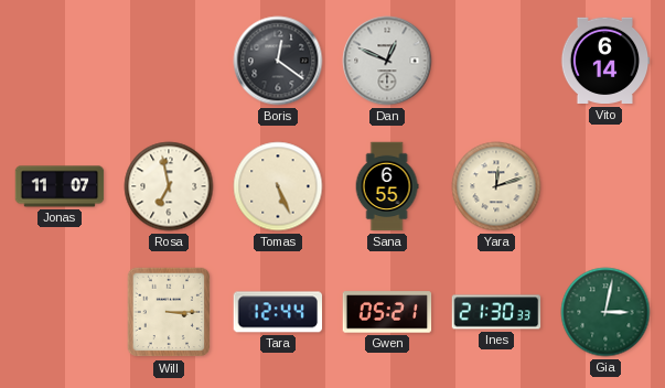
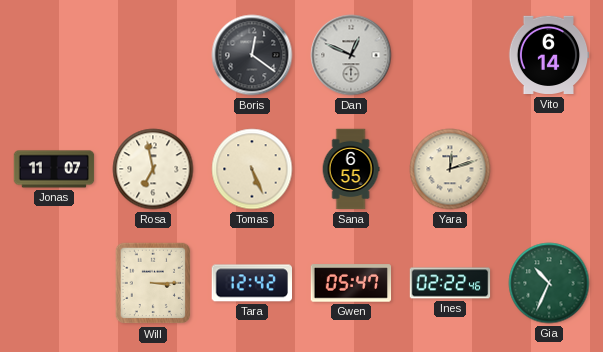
Tara: 12:44 -> 12:42
Gwen: 05:21 -> 05:47
Ines: 21:30 -> 02:22
Gia: 3:02 -> 10:34
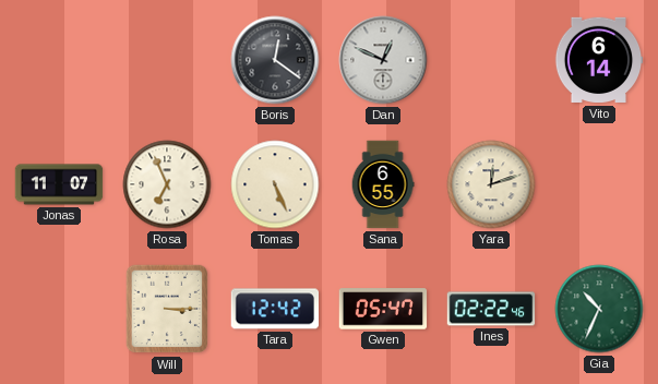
Rosa: 6:58 -> 6:56
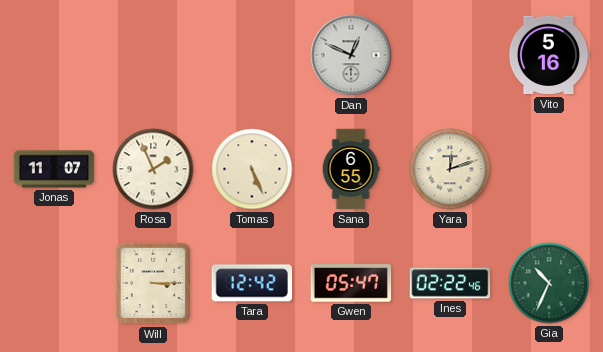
Boris: 12:21 -> none
Vito: 6:14 -> 5:16
Rosa: 6:56 -> 1:56
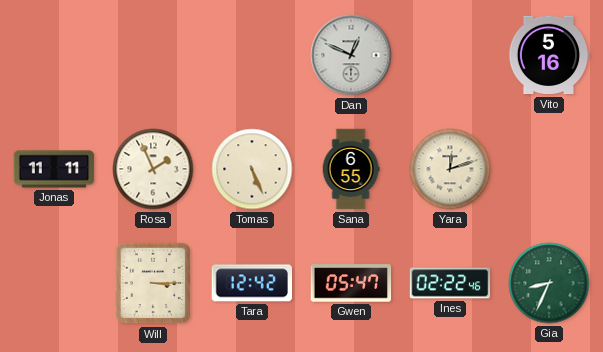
Jonas: 11:07 -> 11:11
Gia: 10:34 -> 8:34
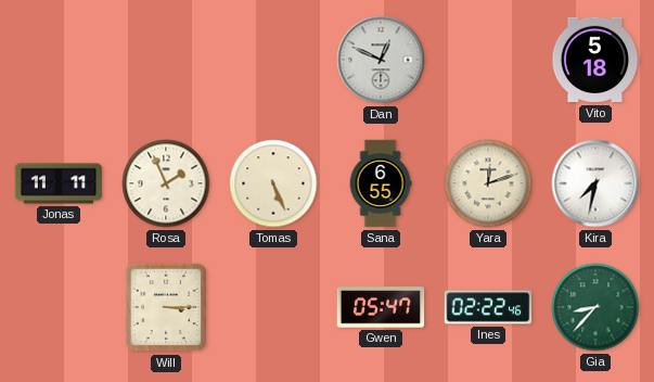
Vito: 5:16 -> 5:18
Kira: none -> 7:32
Tara: 12:42 -> none
Gia: 8:34 -> 8:37
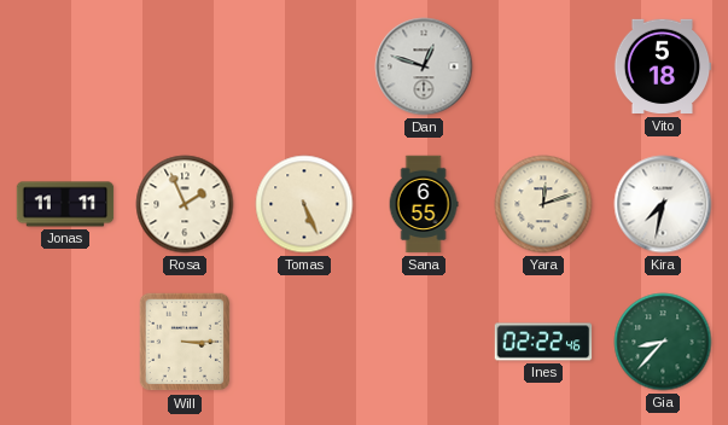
Dan: 12:49 -> 12:48
Gwen: 05:47 -> none
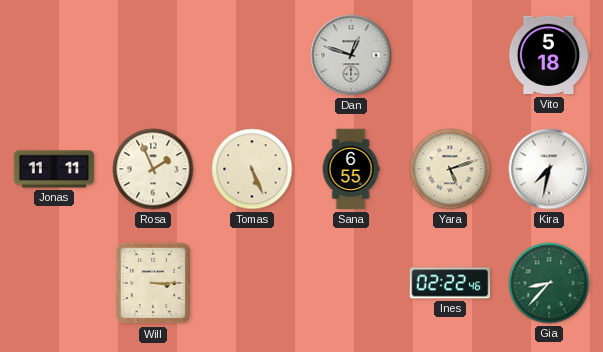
Yara: 12:12 -> 5:12
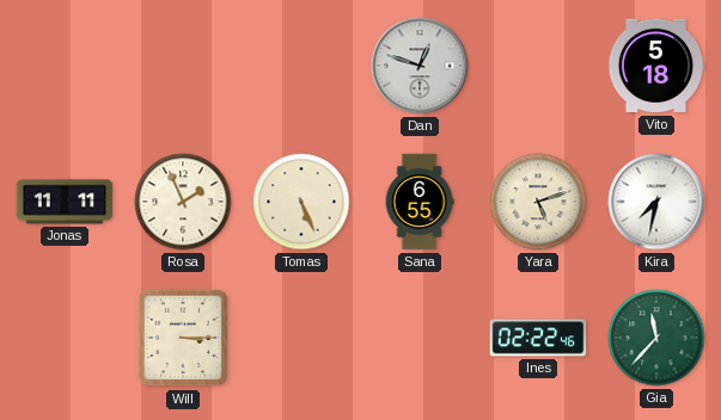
Gia: 8:37 -> 11:37
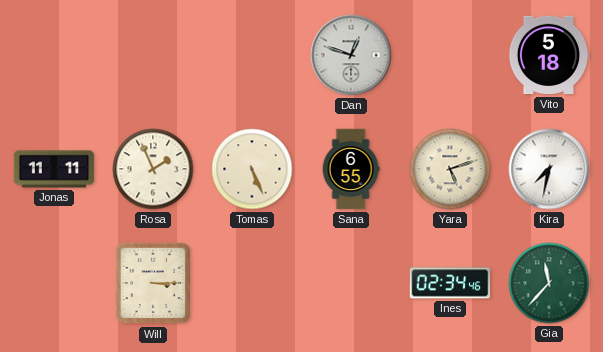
Ines: 02:22 -> 02:34
